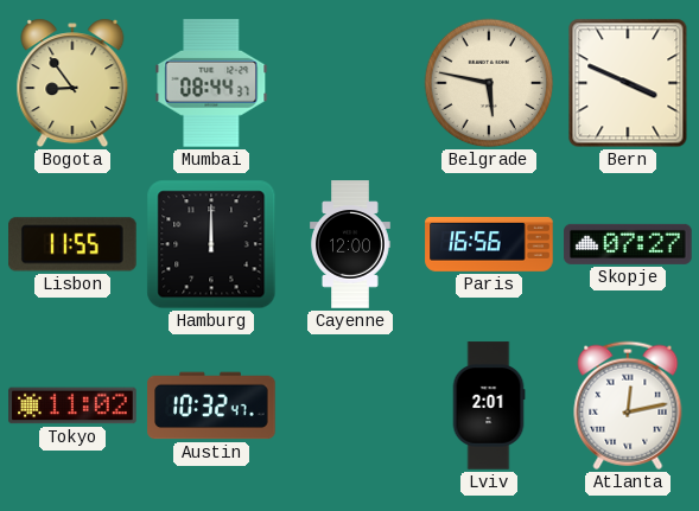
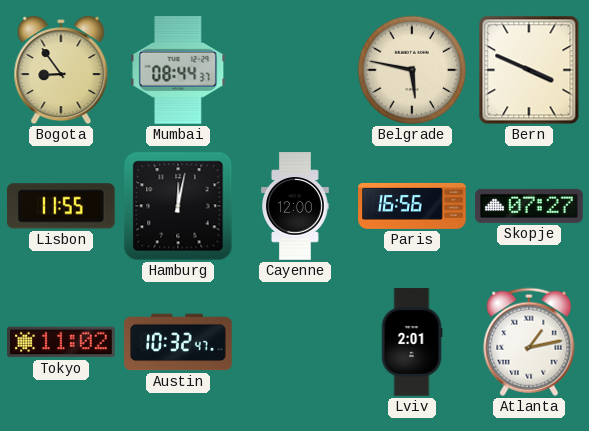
Hamburg: 12:00 -> 12:02
Atlanta: 12:13 -> 1:13
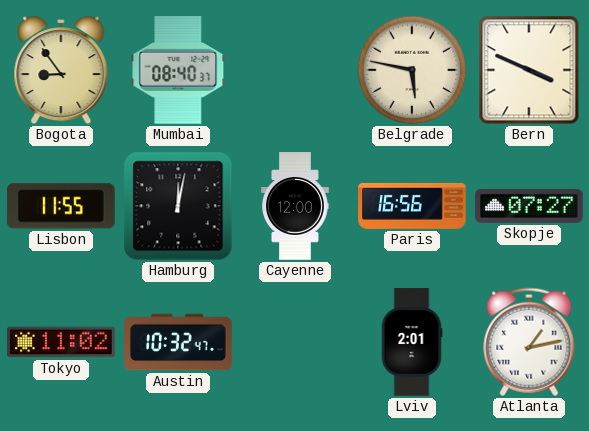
Mumbai: 08:44 -> 08:40
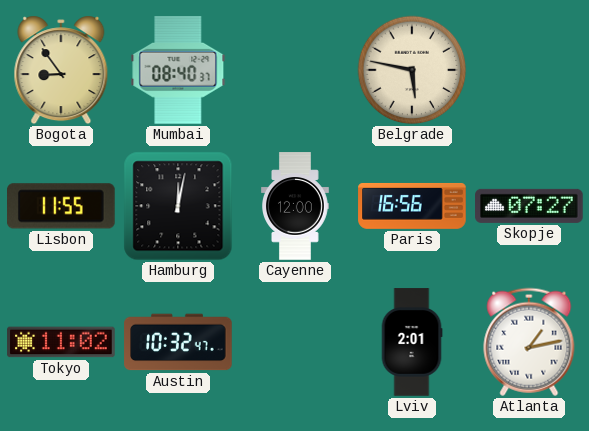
Bern: 3:49 -> none
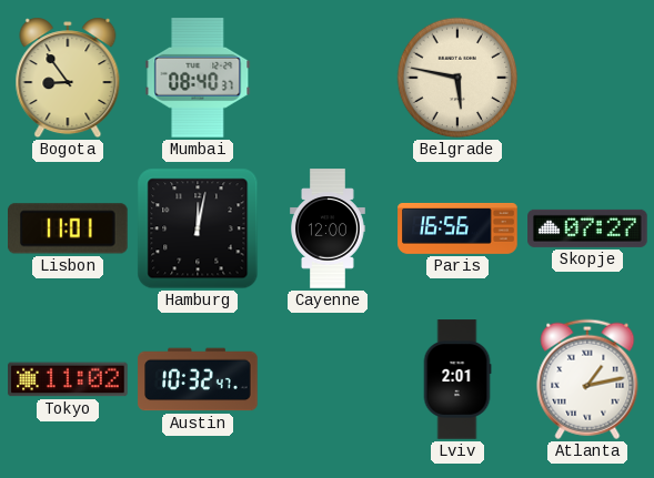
Lisbon: 11:55 -> 11:01
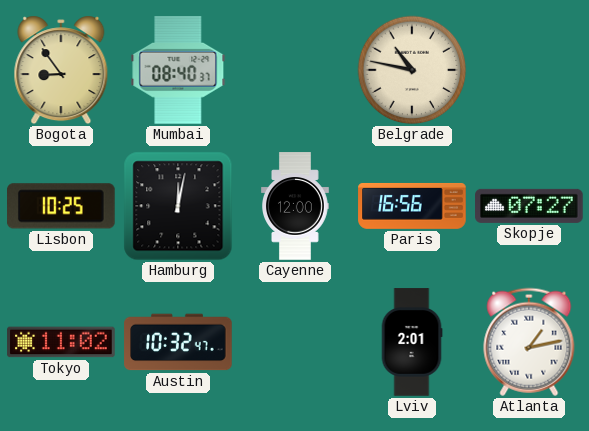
Belgrade: 5:47 -> 10:47
Lisbon: 11:01 -> 10:25
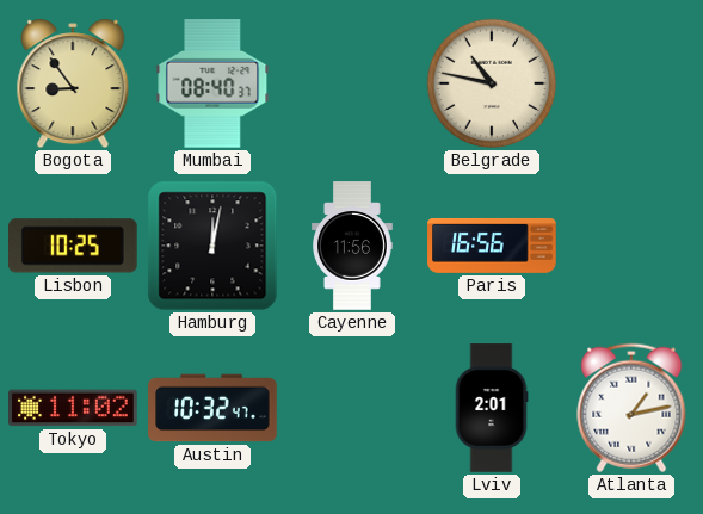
Cayenne: 12:00 -> 11:56
Skopje: 07:27 -> none
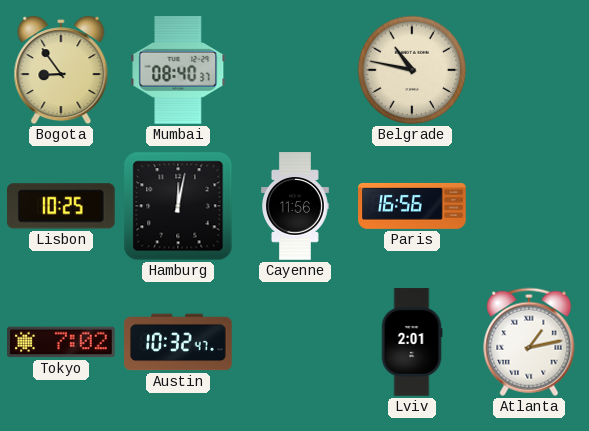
Tokyo: 11:02 -> 7:02
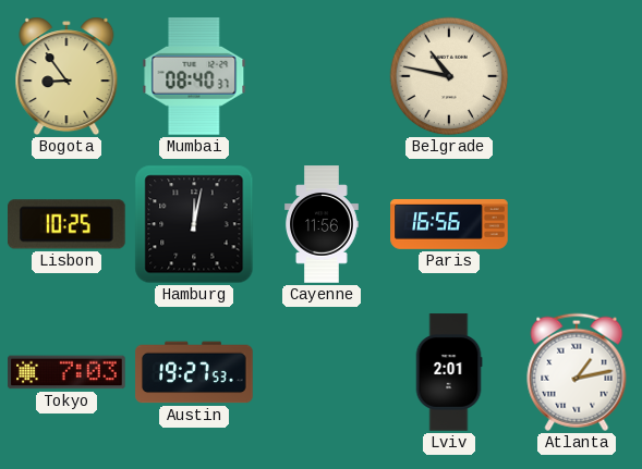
Tokyo: 7:02 -> 7:03
Austin: 10:32 -> 19:27
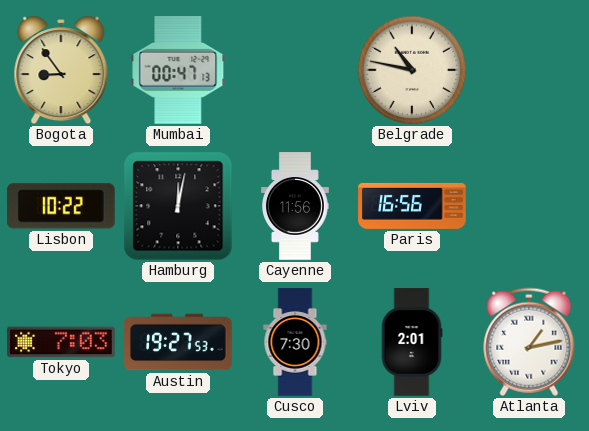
Mumbai: 08:40 -> 00:47
Lisbon: 10:25 -> 10:22
Cusco: none -> 7:30
